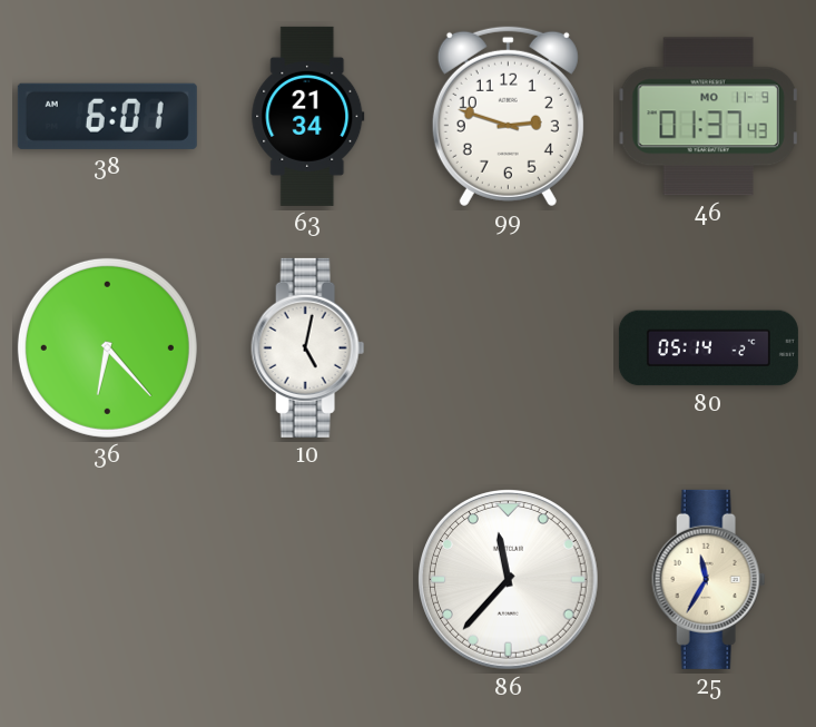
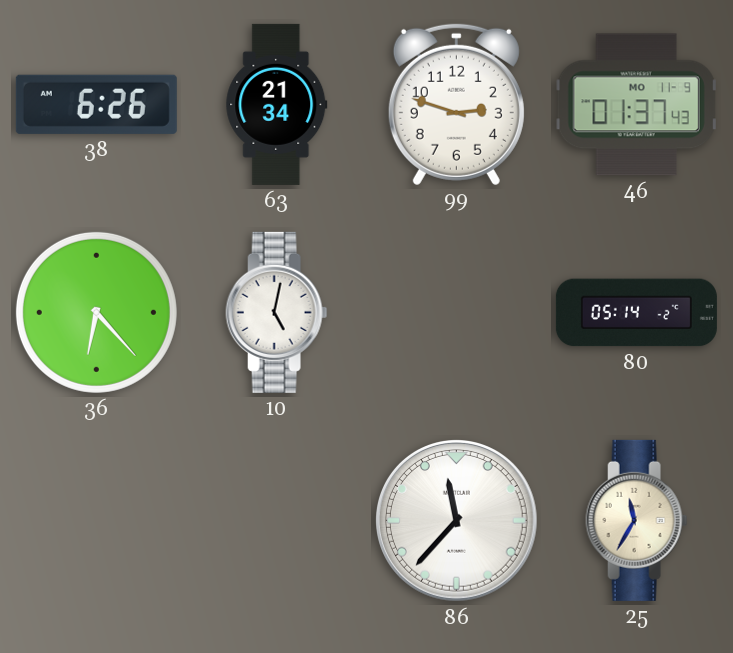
38: 6:01 -> 6:26
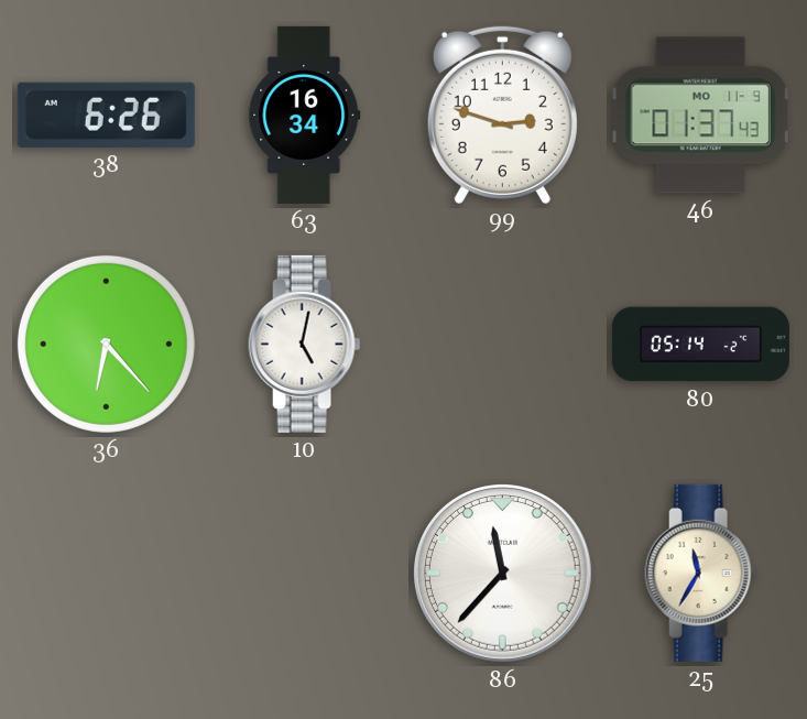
63: 21:34 -> 16:34
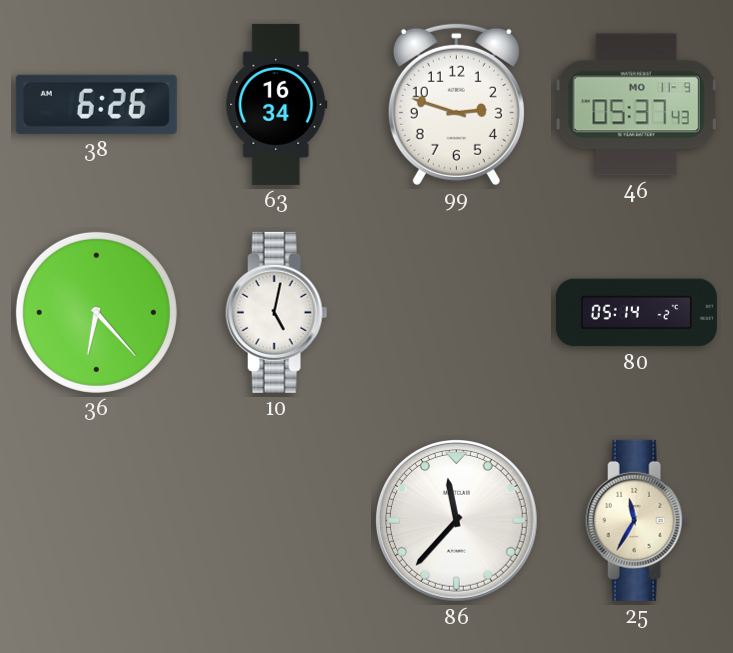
46: 01:37 -> 05:37
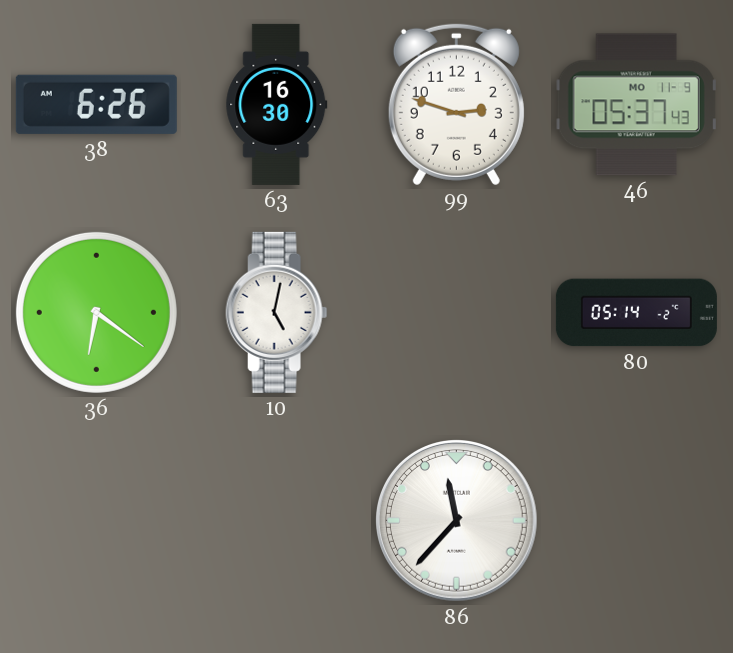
63: 16:34 -> 16:30
36: 6:23 -> 6:21
25: 11:35 -> none
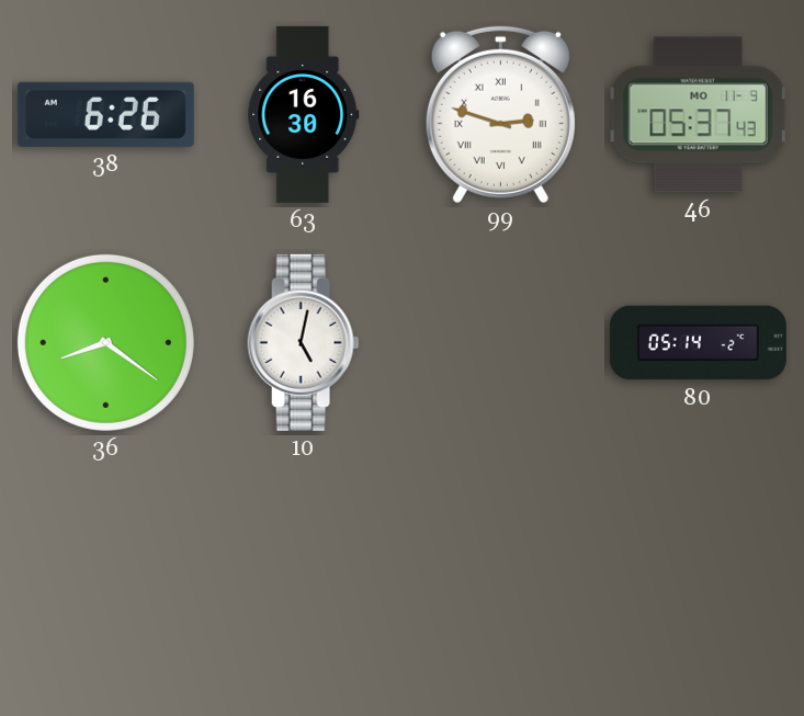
99 numerals: Arabic -> Roman
36: 6:21 -> 8:21
86: 11:37 -> none
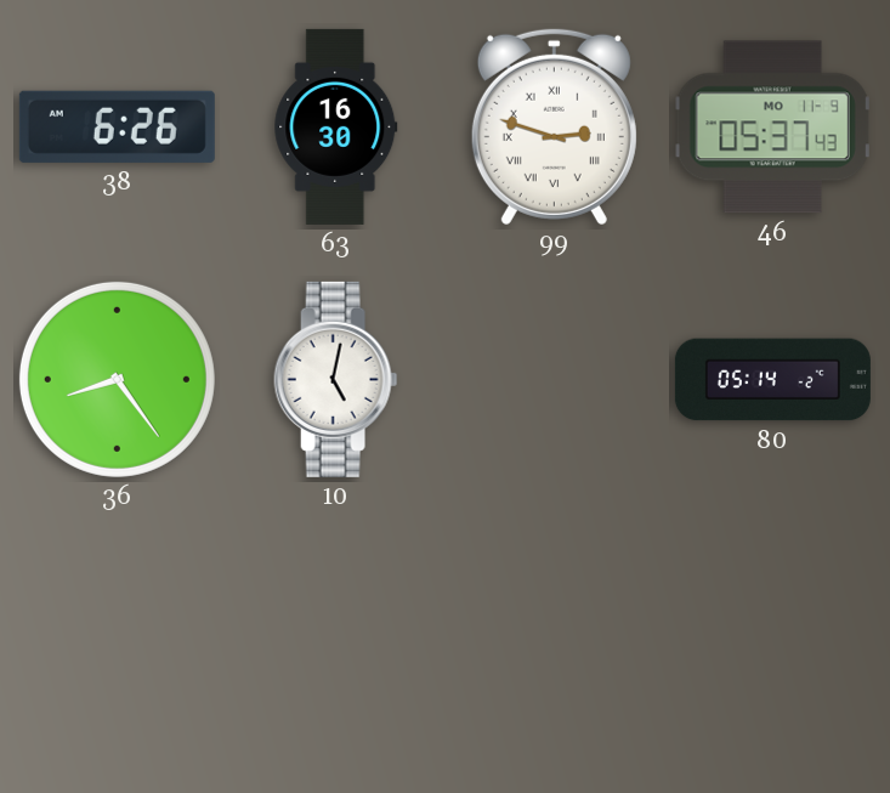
36: 8:21 -> 8:24
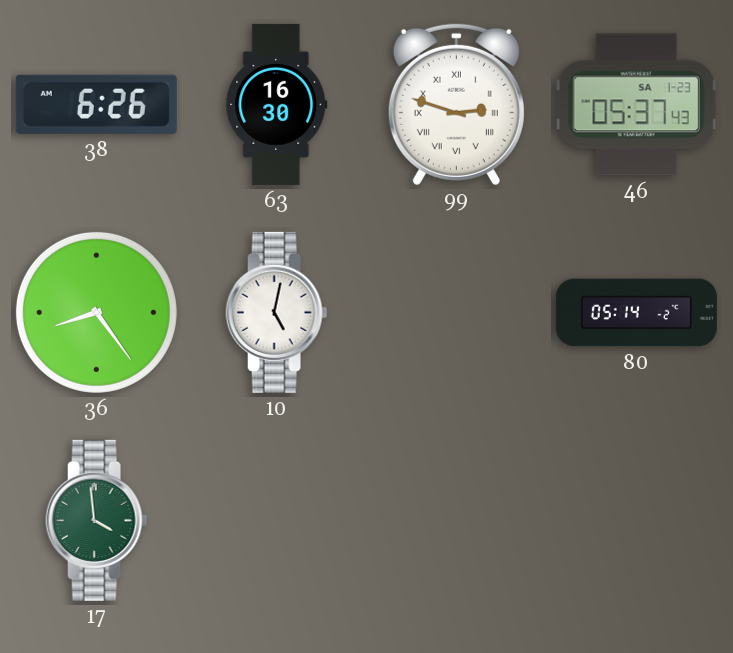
46 date: MO 11-9 -> SA 1-23
17: none -> 3:59
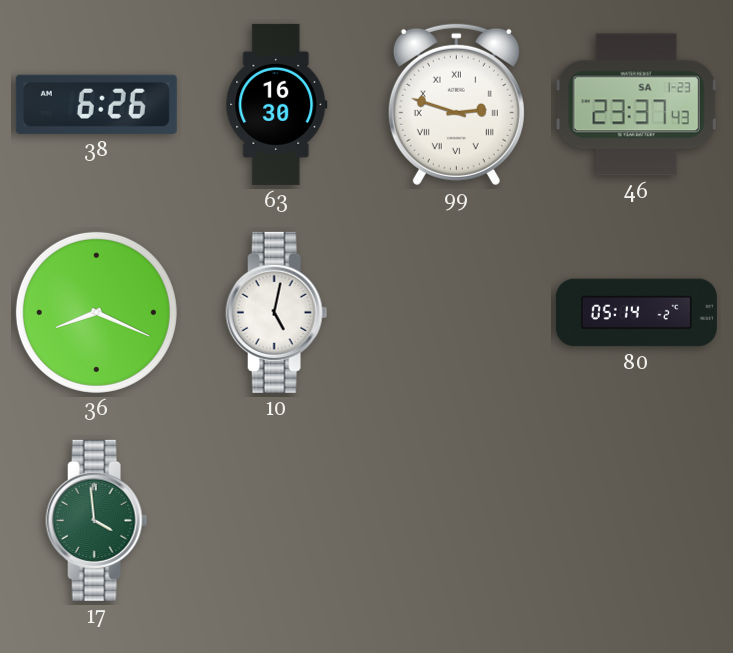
46: 05:37 -> 23:37
36: 8:24 -> 8:19
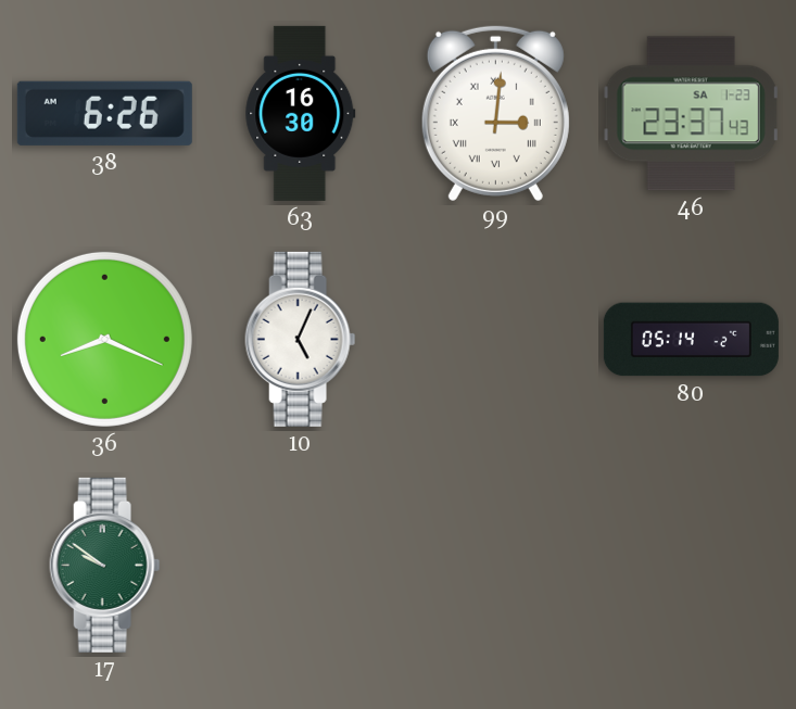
99: 2:48 -> 3:01
10: 5:02 -> 5:04
17: 3:59 -> 9:51
